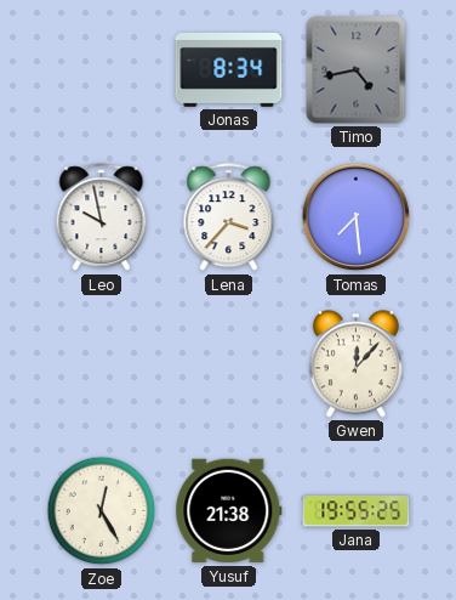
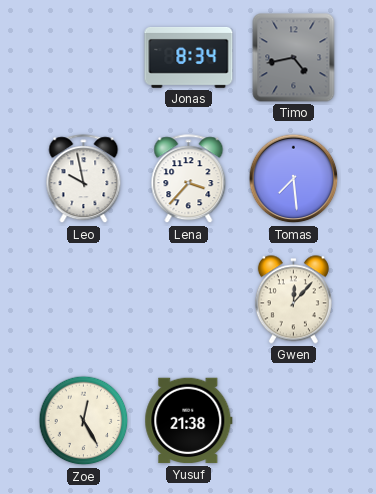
Jana: 19:55 -> none
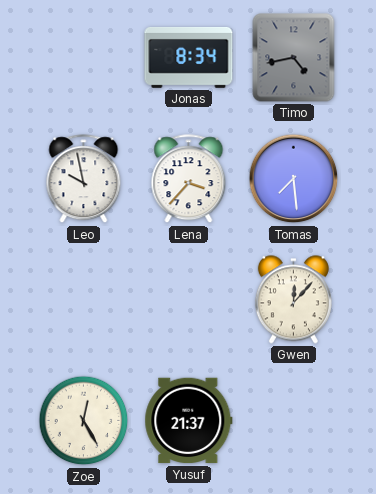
Yusuf: 21:38 -> 21:37
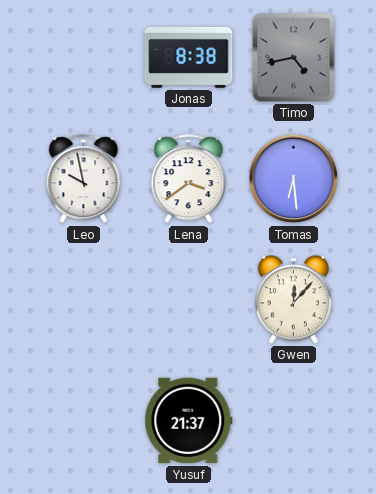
Jonas: 8:34 -> 8:38
Lena: 3:37 -> 3:39
Tomas: 7:29 -> 6:29
Zoe: 12:25 -> none
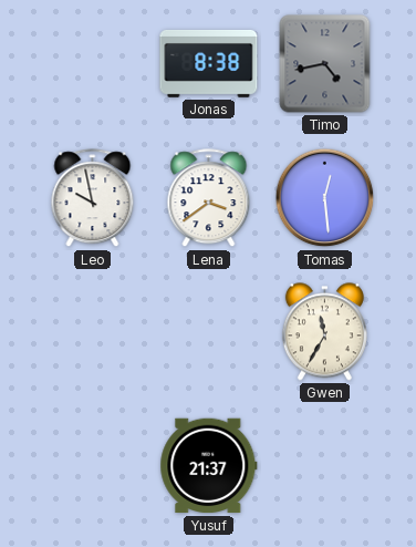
Tomas: 6:29 -> 12:29
Gwen: 12:07 -> 11:35
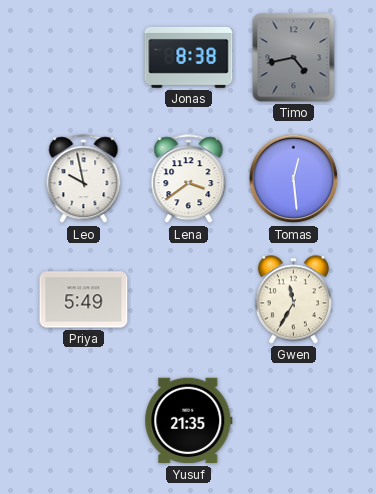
Priya: none -> 5:49
Yusuf: 21:37 -> 21:35
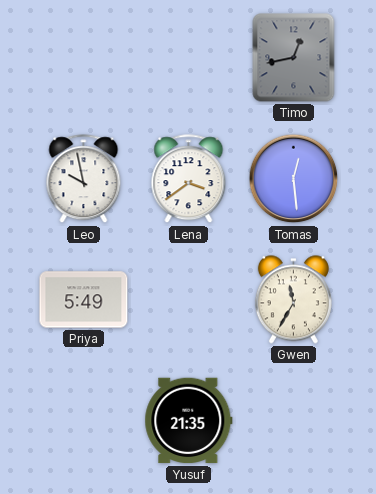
Jonas: 8:38 -> none
Timo: 4:43 -> 12:43
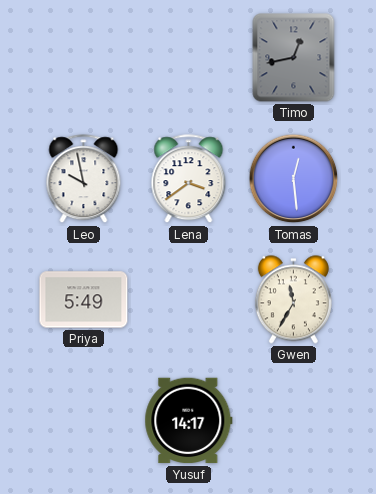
Yusuf: 21:35 -> 14:17
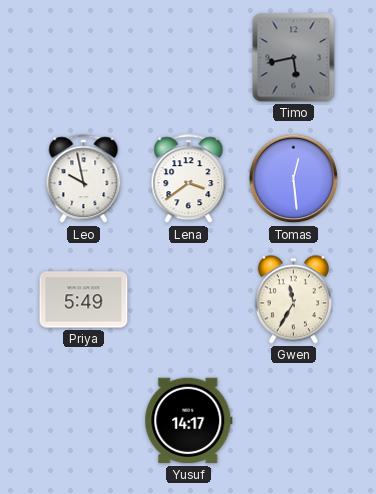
Timo: 12:43 -> 5:43
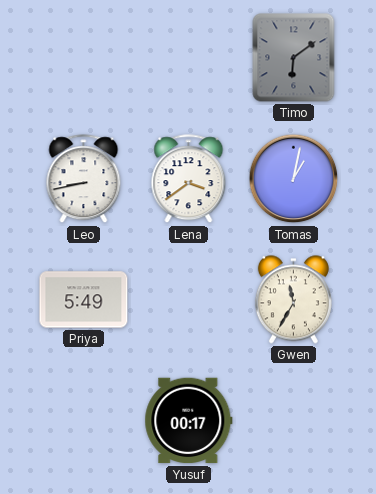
Timo: 5:43 -> 6:09
Leo: 9:58 -> 8:43
Tomas: 12:29 -> 1:02
Yusuf: 14:17 -> 00:17
